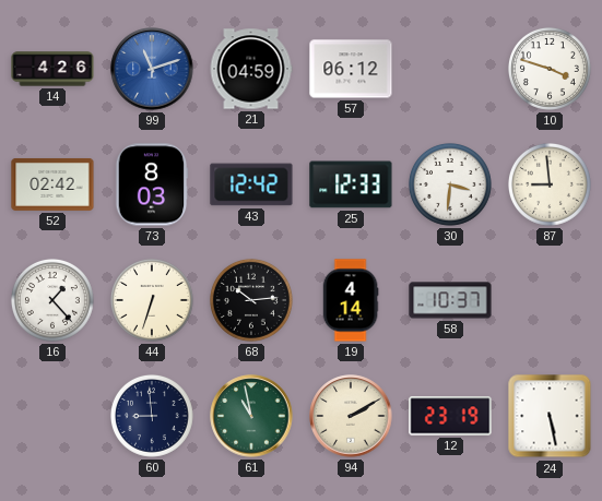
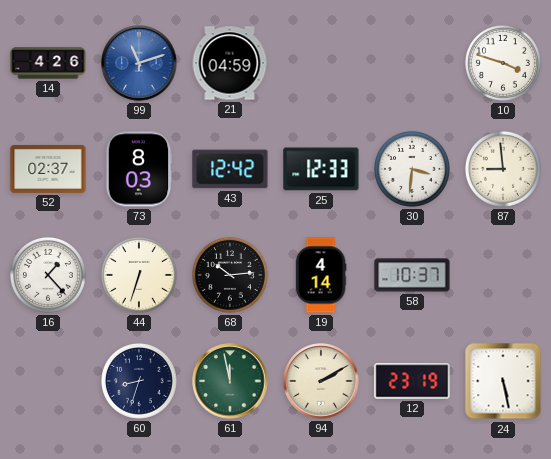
57: 06:12 -> none
52: 02:42 -> 02:37
60: 8:59 -> 8:33
61: 10:58 -> 11:58
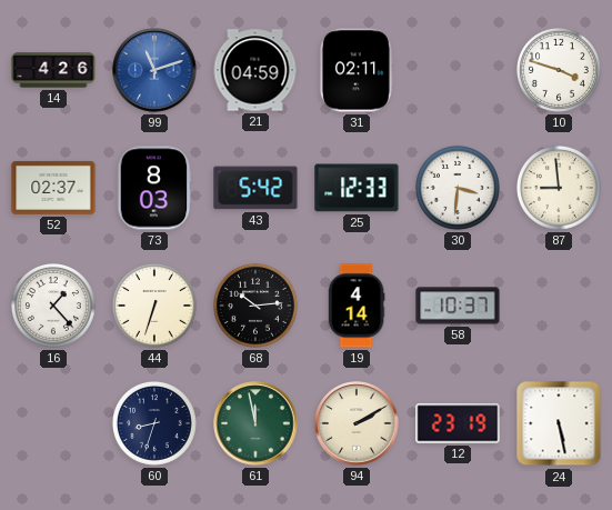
31: none -> 02:11
43: 12:42 -> 5:42
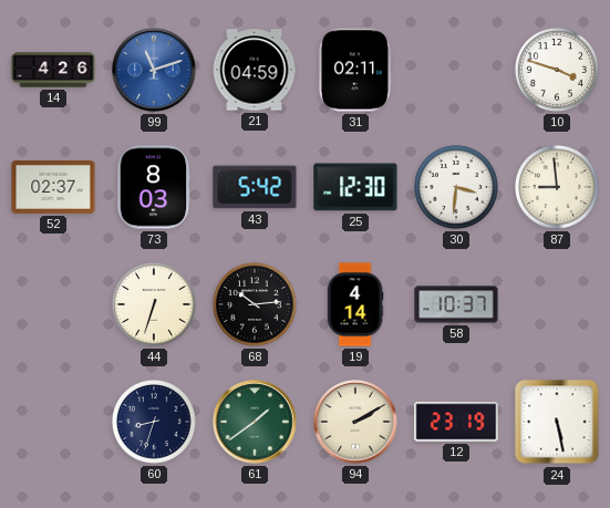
25: 12:33 -> 12:30
16: 1:23 -> none
61: 11:58 -> 1:39
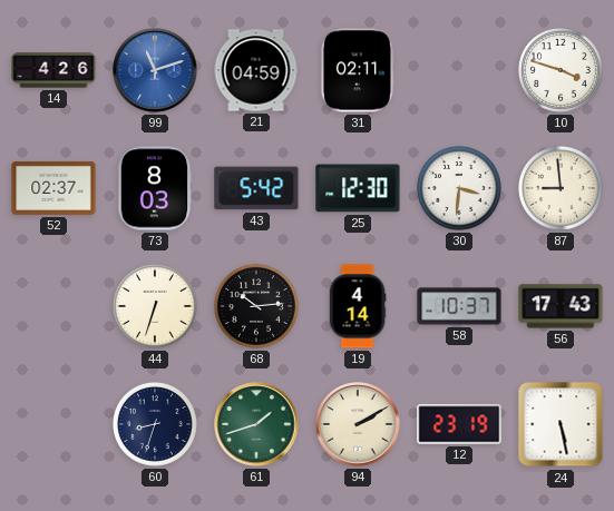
56: none -> 17:43
61: 1:39 -> 1:42
